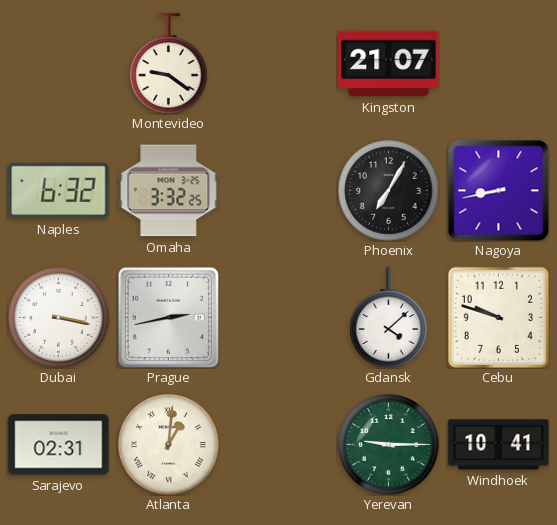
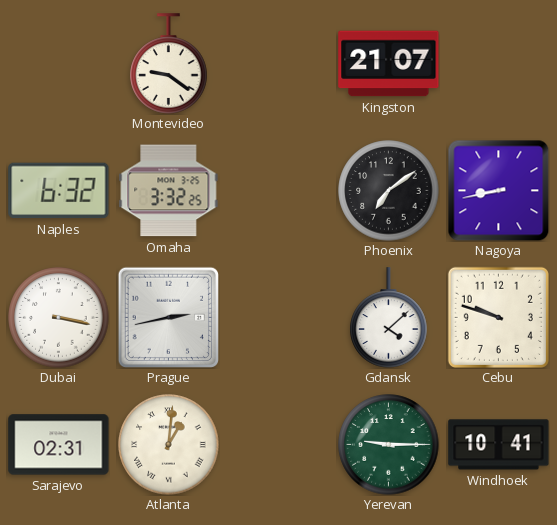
Phoenix: 7:05 -> 7:09
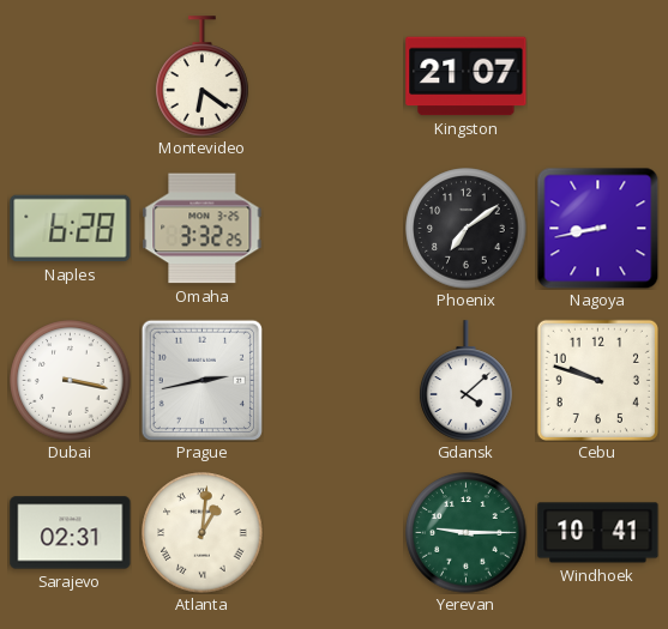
Montevideo: 9:21 -> 6:21
Naples: 6:32 -> 6:28
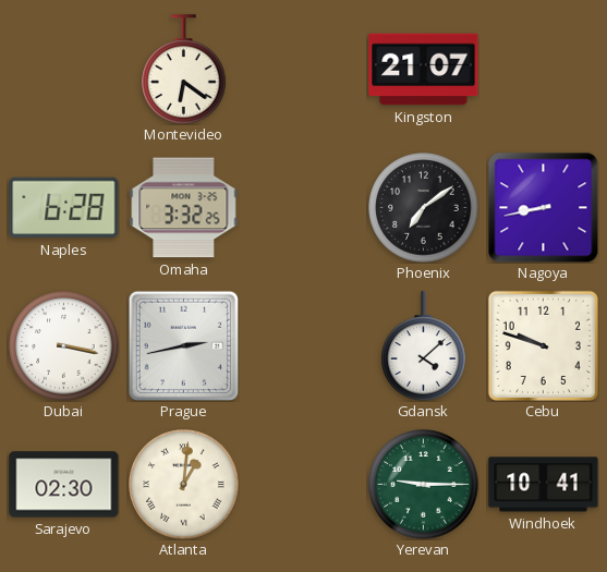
Sarajevo: 02:31 -> 02:30
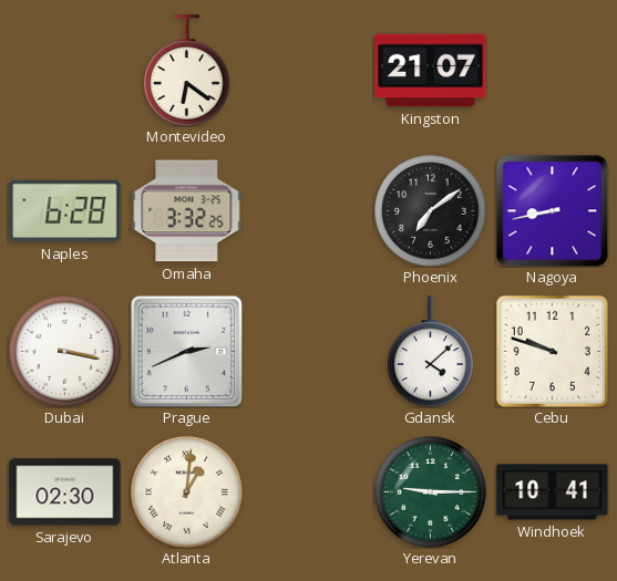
Prague: 2:43 -> 2:41
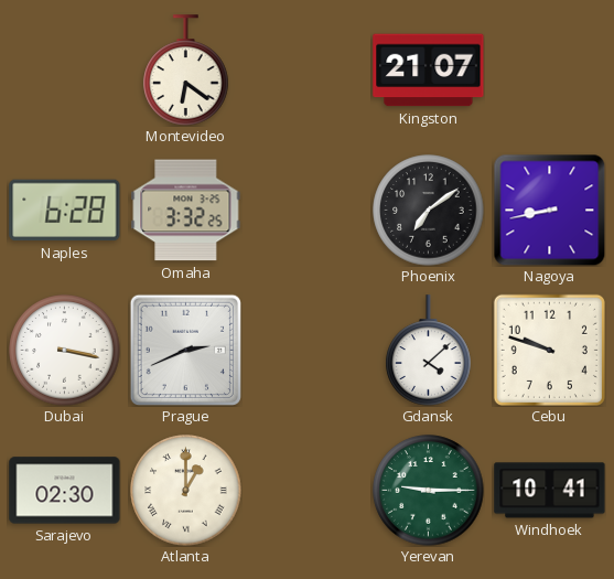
Atlanta: 1:01 -> 1:00
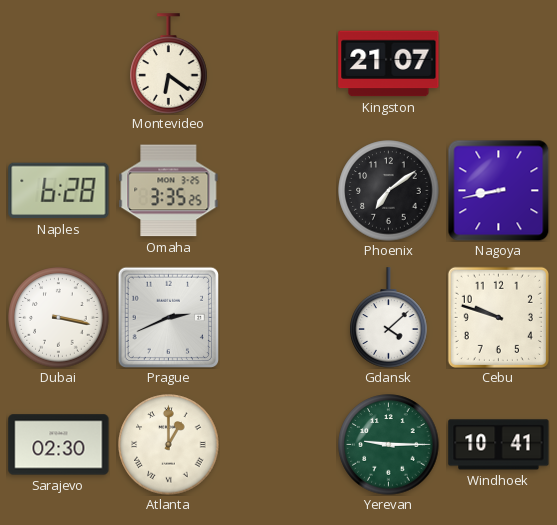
Omaha: 3:32 -> 3:35
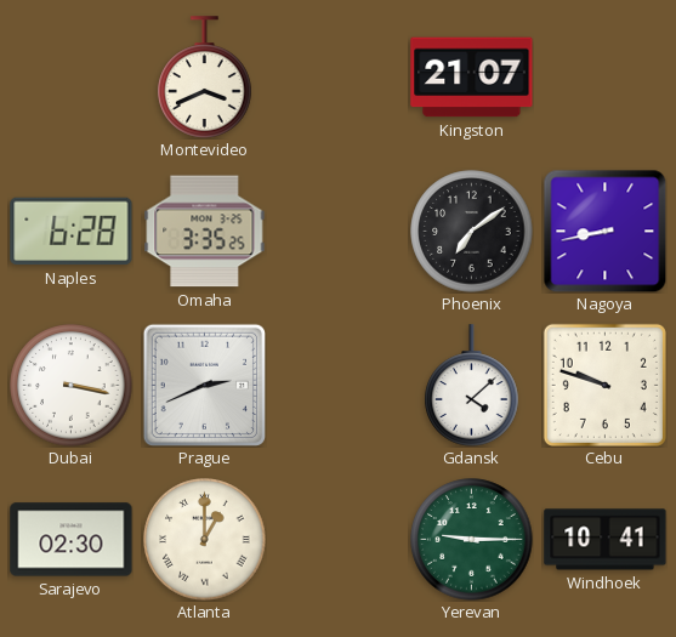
Montevideo: 6:21 -> 3:41
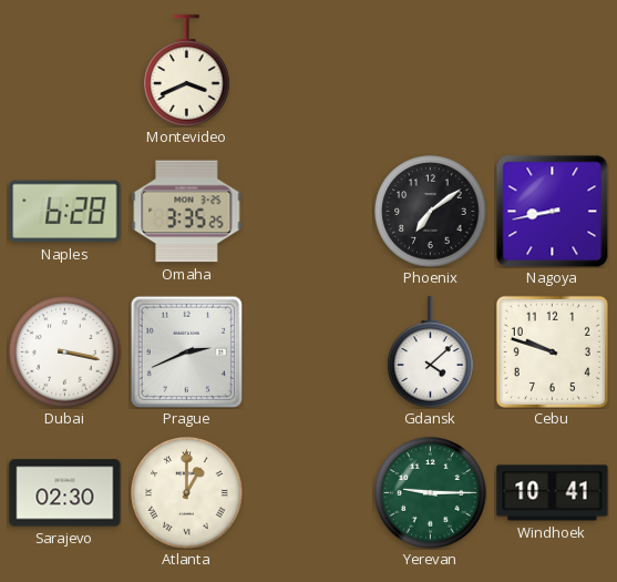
Kingston: 21:07 -> none
